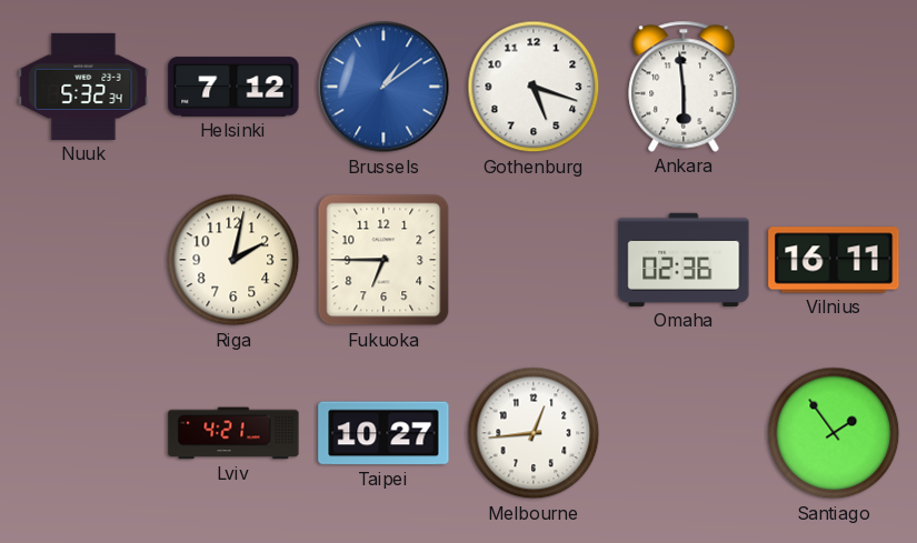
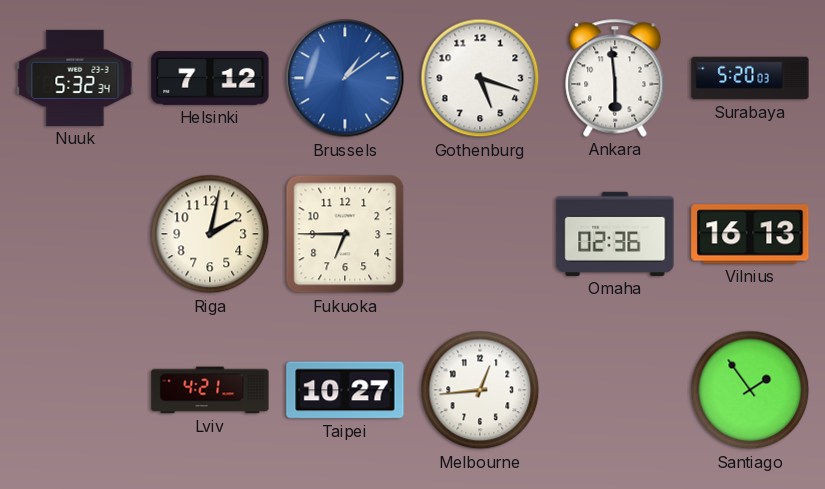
Surabaya: none -> 5:20
Vilnius: 16:11 -> 16:13
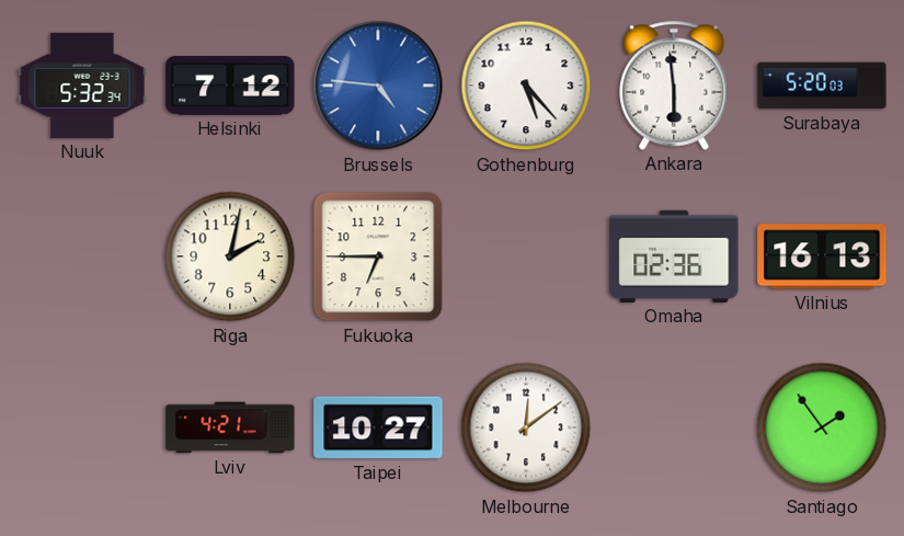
Brussels: 1:09 -> 4:46
Gothenburg: 5:18 -> 5:23
Melbourne: 12:44 -> 12:09
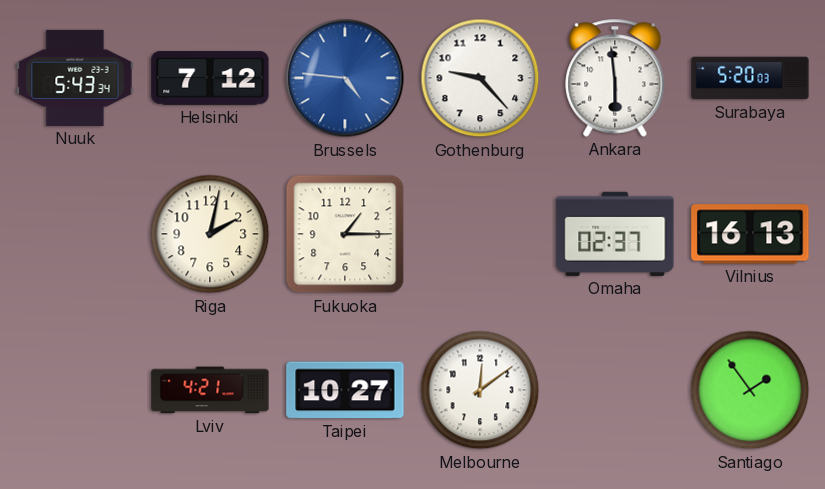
Nuuk: 5:32 -> 5:43
Gothenburg: 5:23 -> 9:23
Fukuoka: 6:45 -> 1:15
Omaha: 02:36 -> 02:37
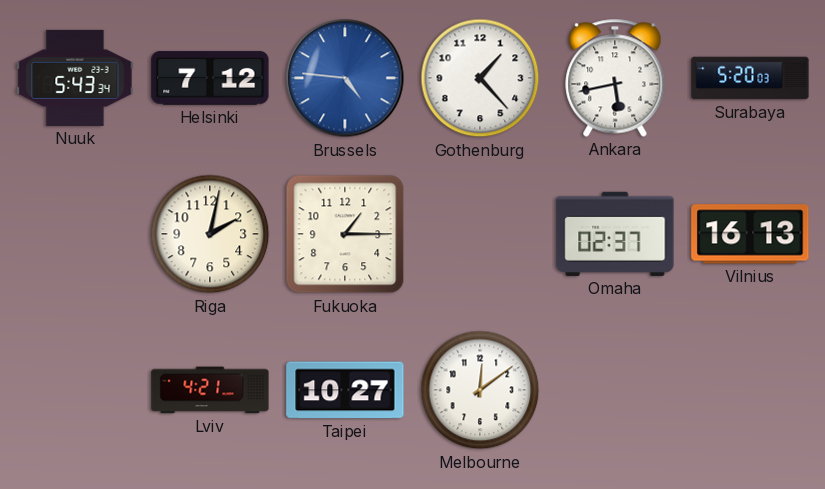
Gothenburg: 9:23 -> 1:23
Ankara: 5:59 -> 5:43
Santiago: 1:54 -> none
